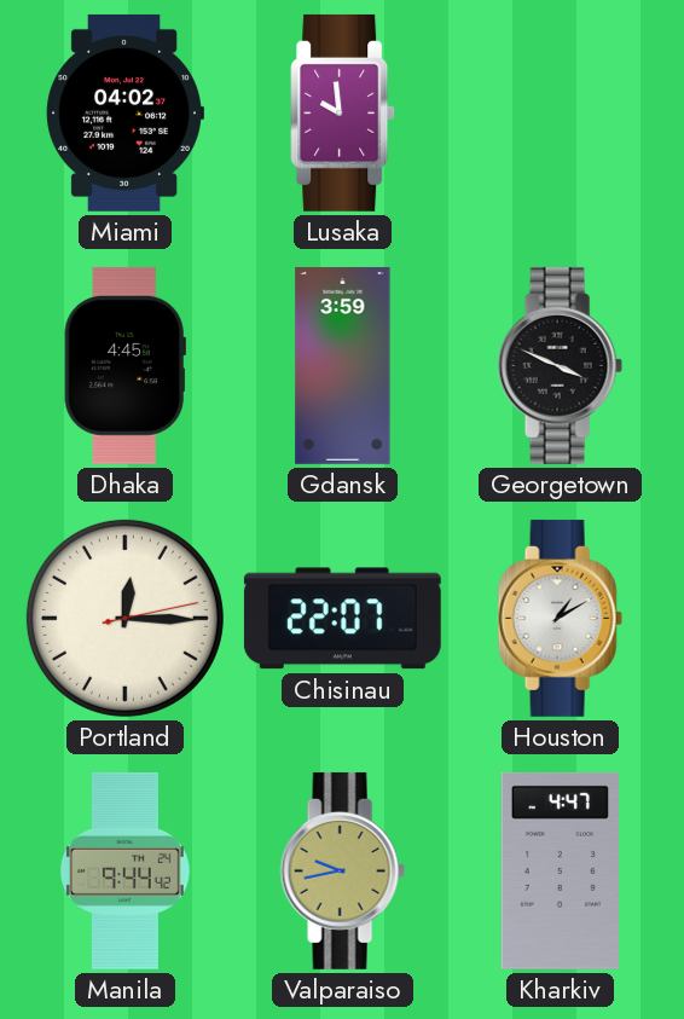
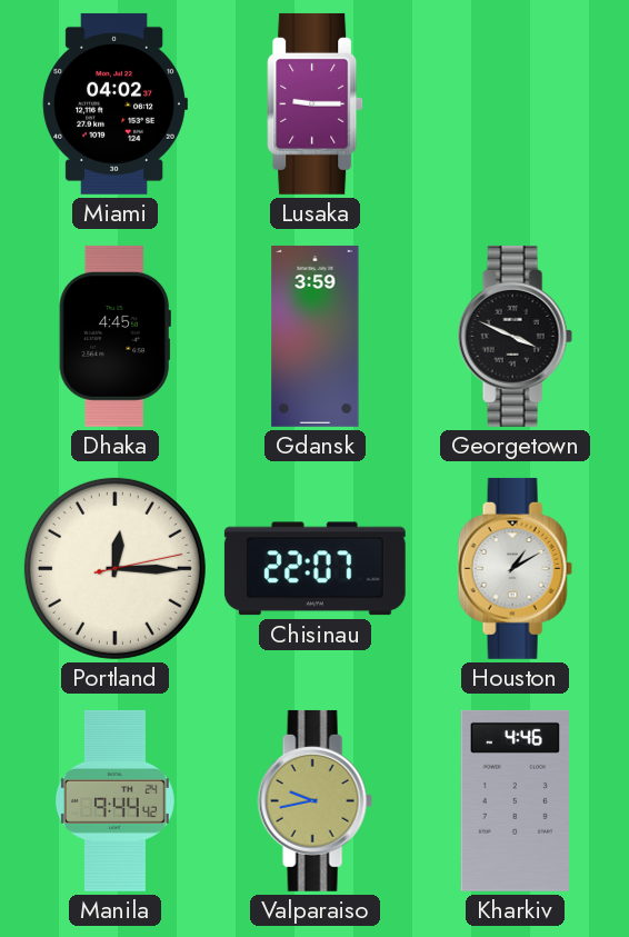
Lusaka: 9:59 -> 9:15
Kharkiv: 4:47 -> 4:46
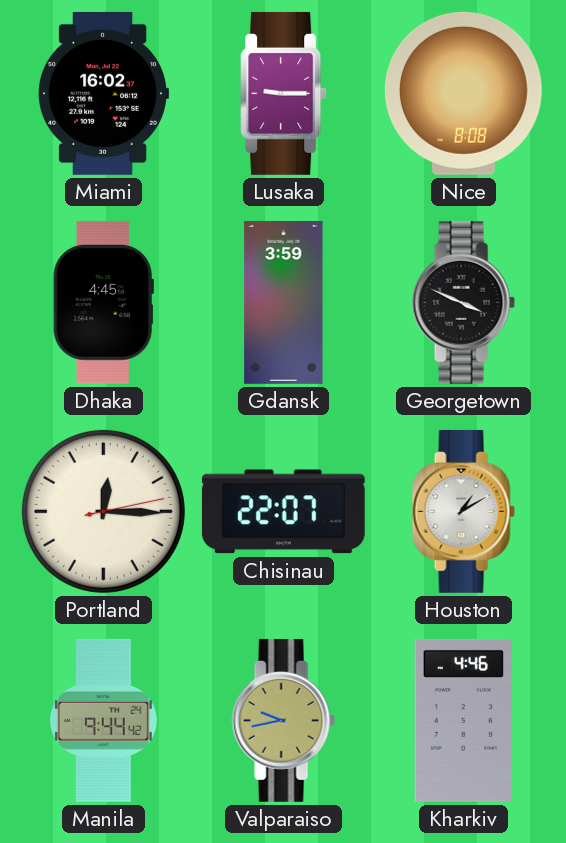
Miami: 04:02 -> 16:02
Nice: none -> 8:08
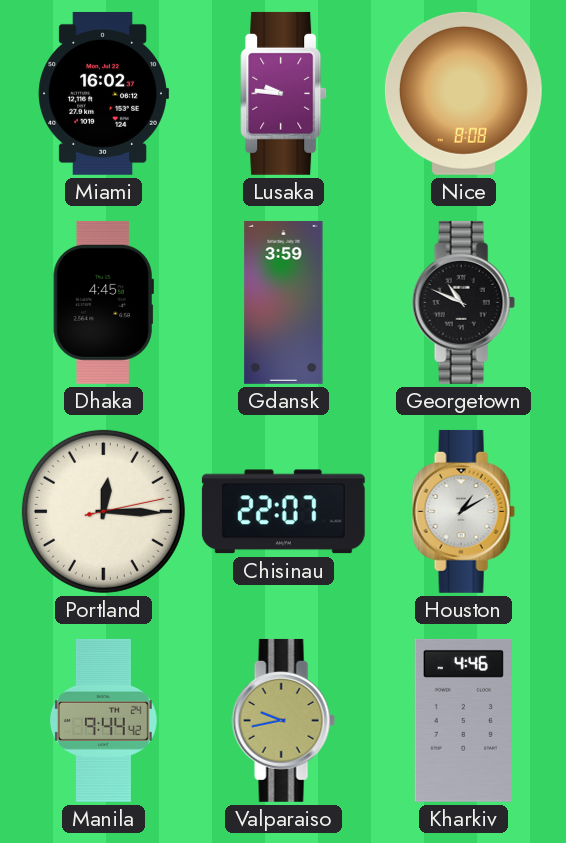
Lusaka: 9:15 -> 9:46
Georgetown: 3:49 -> 10:49
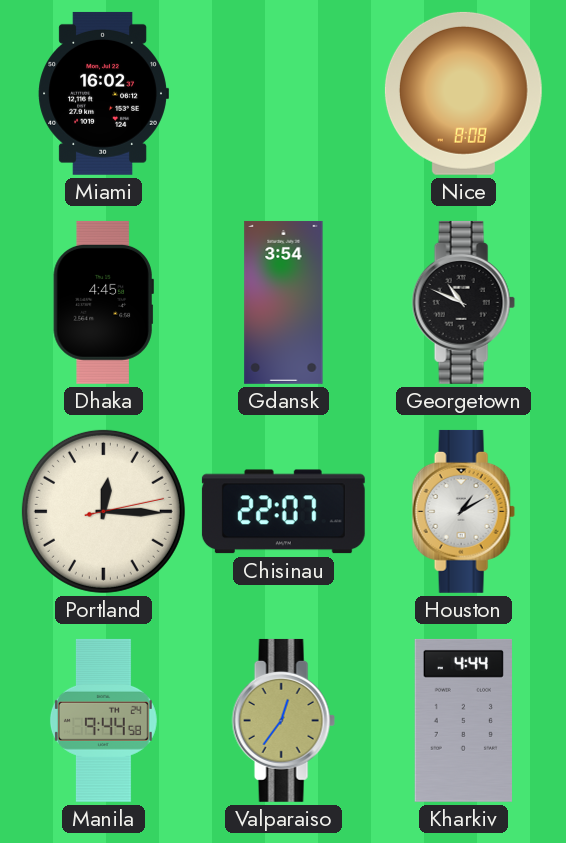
Lusaka: 9:46 -> none
Gdansk: 3:59 -> 3:54
Manila: 9:44:42 -> 9:44:58
Valparaiso: 9:43 -> 12:36
Kharkiv: 4:46 -> 4:44
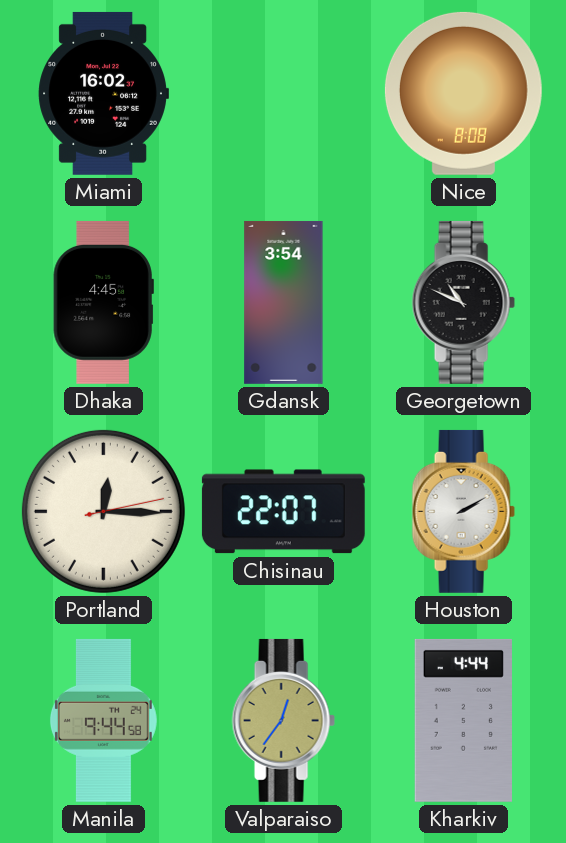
Houston: 1:10 -> 2:10
